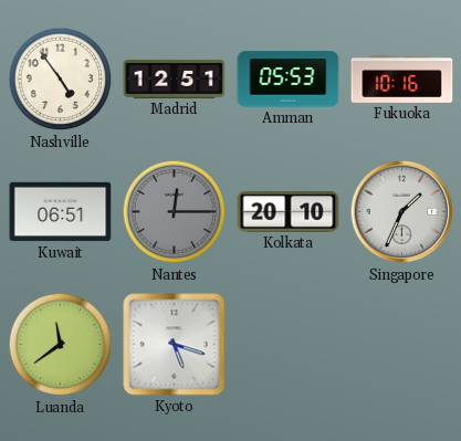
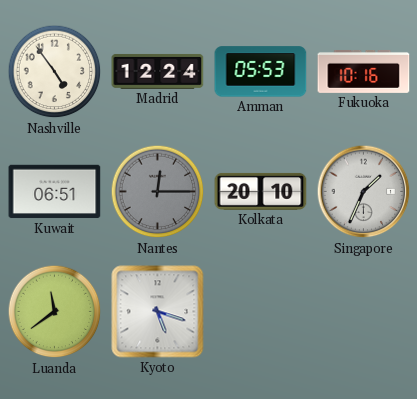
Madrid: 12:51 -> 12:24
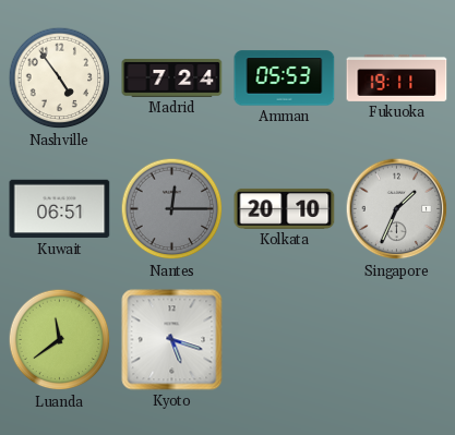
Madrid: 12:24 -> 7:24
Fukuoka: 10:16 -> 19:11
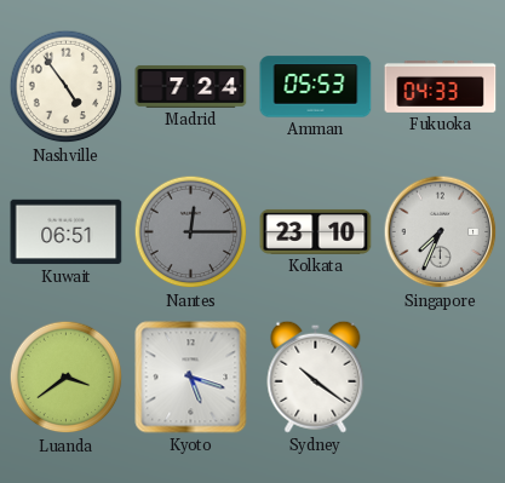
Fukuoka: 19:11 -> 04:33
Kolkata: 20:10 -> 23:10
Singapore: 1:34 -> 7:34
Luanda: 11:39 -> 3:39
Sydney: none -> 10:21
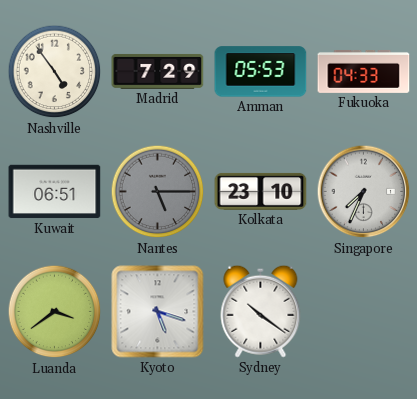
Madrid: 7:24 -> 7:29
Nantes: 12:15 -> 5:15
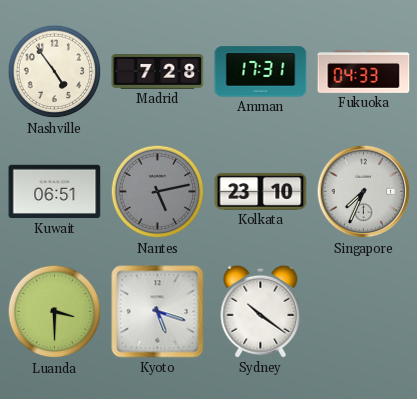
Madrid: 7:29 -> 7:28
Amman: 05:53 -> 17:31
Nantes: 5:15 -> 5:13
Luanda: 3:39 -> 3:30
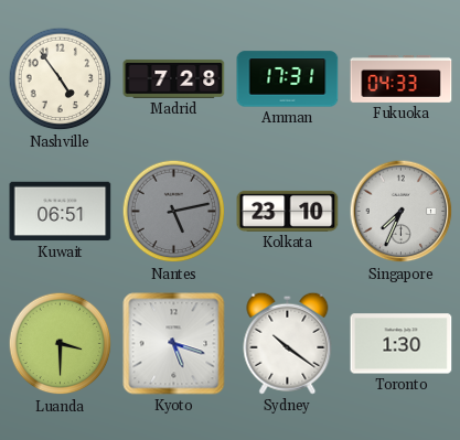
Toronto: none -> 1:30
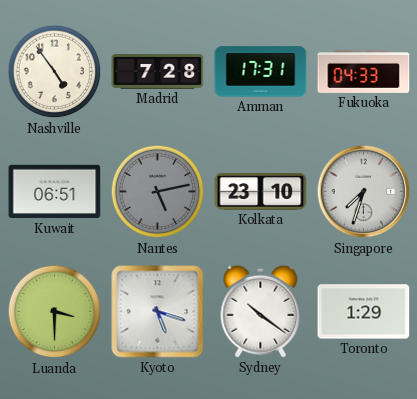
Singapore: 7:34 -> 7:33
Toronto: 1:30 -> 1:29
